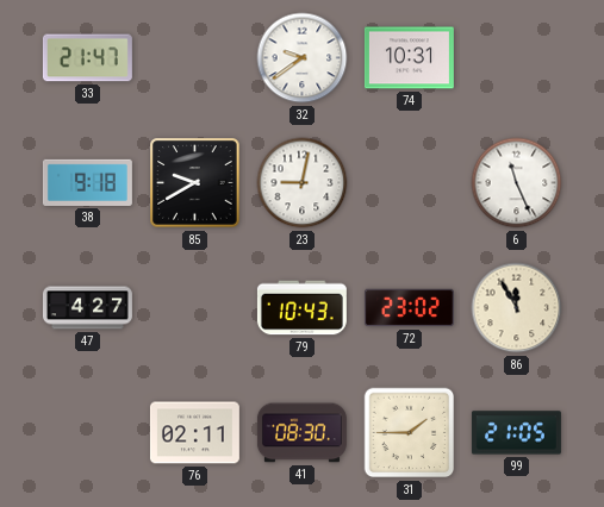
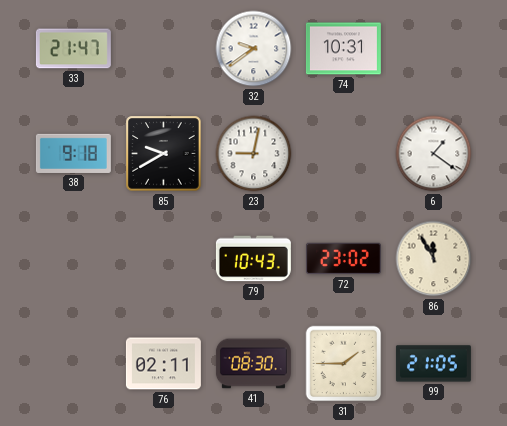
6: 11:26 -> 1:21
47: 4:27 -> none
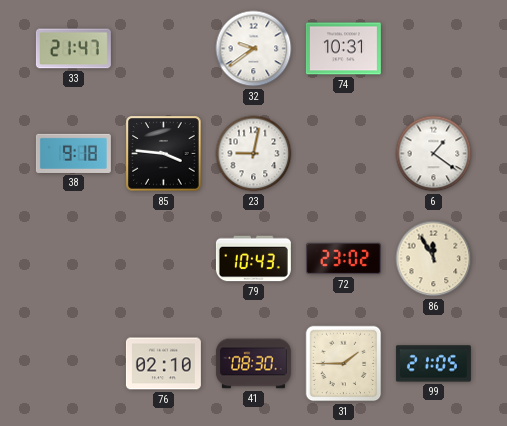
85: 9:40 -> 3:46
76: 02:11 -> 02:10
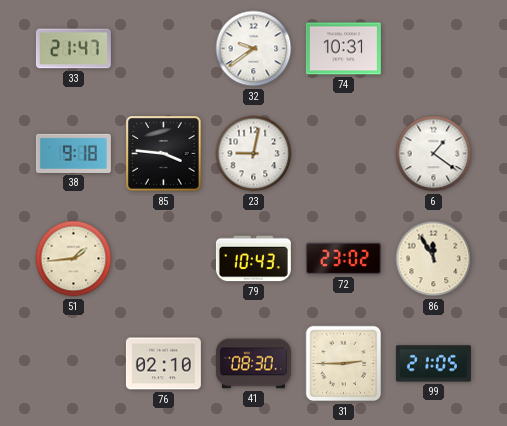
51: none -> 1:44
31: 1:45 -> 2:45
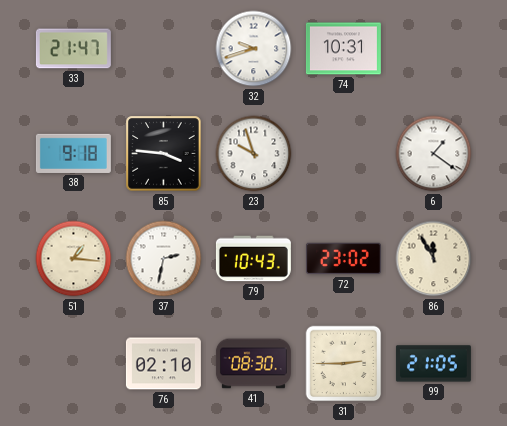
32: 9:39 -> 9:42
23: 9:02 -> 9:57
51: 1:44 -> 1:16
37: none -> 2:32
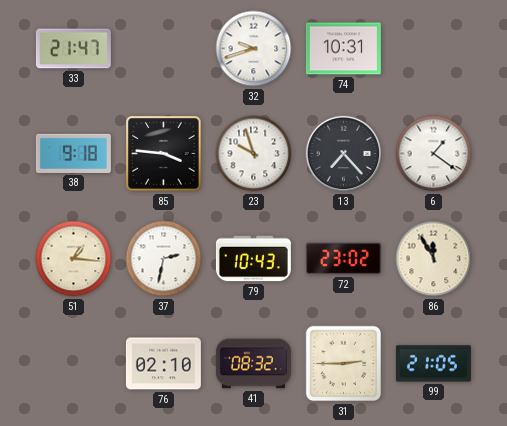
13: none -> 7:23
41: 08:30 -> 08:32
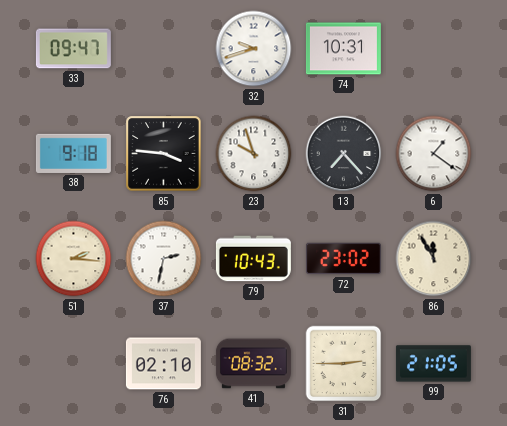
33: 21:47 -> 09:47
51: 1:16 -> 2:16
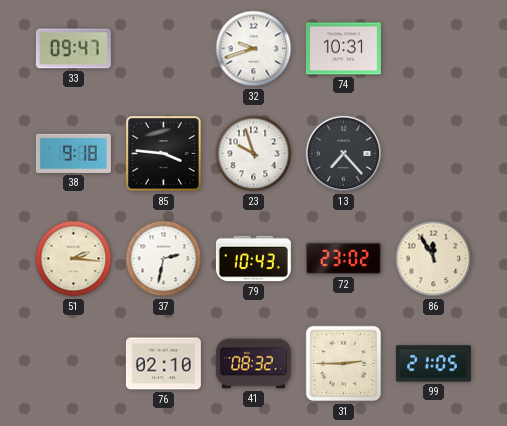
6: 1:21 -> none
